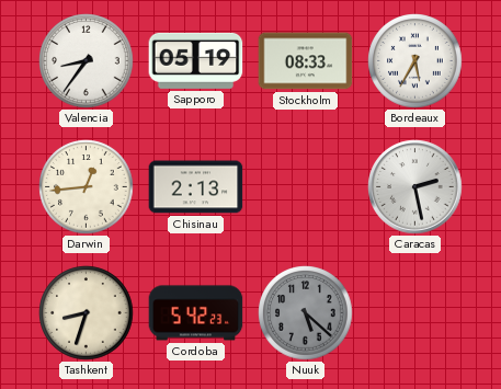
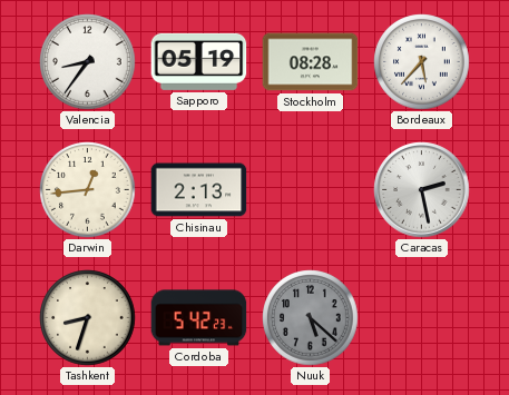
Stockholm: 08:33 -> 08:28
Bordeaux: 5:35 -> 5:37
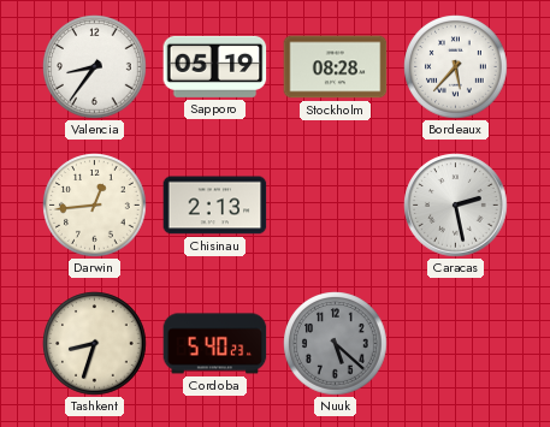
Cordoba: 5:42 -> 5:40
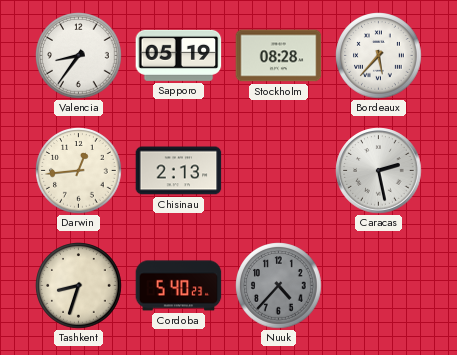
Nuuk: 5:22 -> 4:37
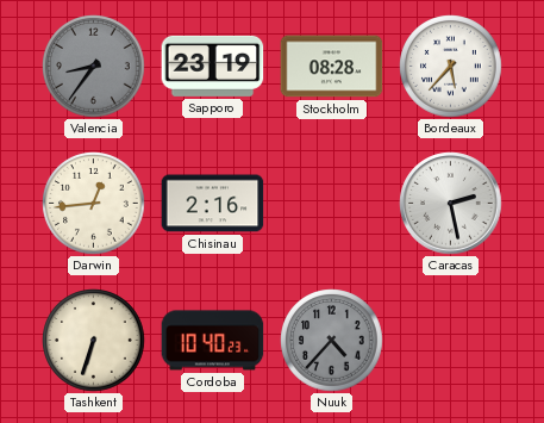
Valencia dial: white -> grey
Sapporo: 05:19 -> 23:19
Chisinau: 2:13 -> 2:16
Tashkent: 8:33 -> 6:33
Cordoba: 5:40 -> 10:40
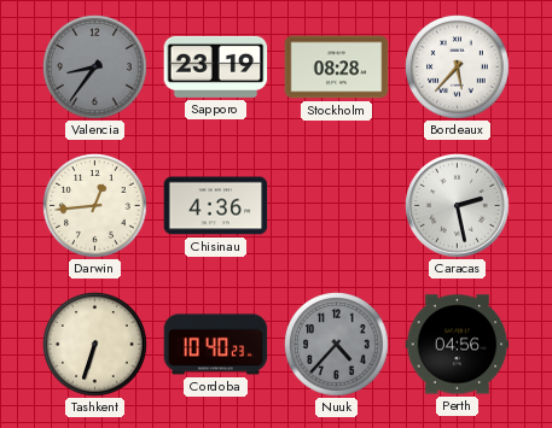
Chisinau: 2:16 -> 4:36
Perth: none -> 04:56
